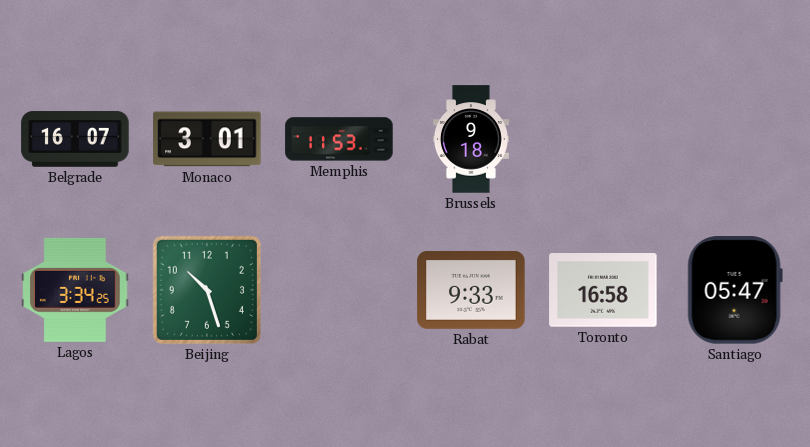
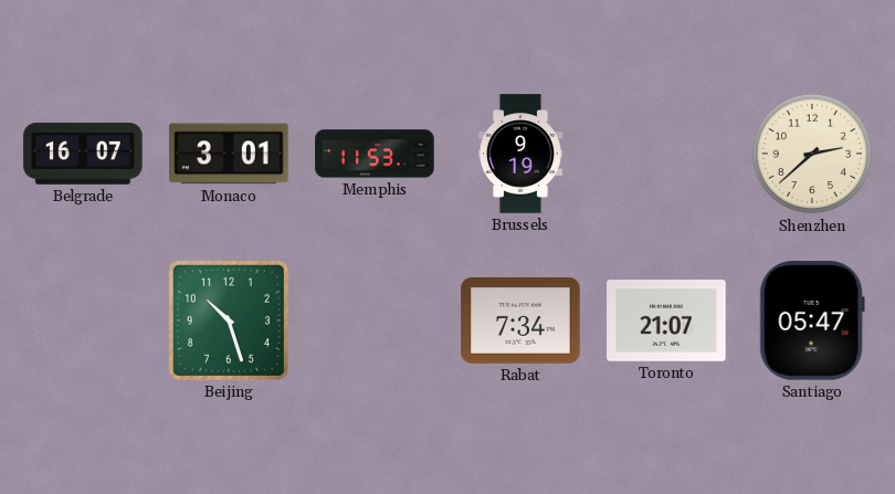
Brussels: 9:18 -> 9:19
Shenzhen: none -> 2:38
Lagos: 3:34 -> none
Rabat: 9:33 -> 7:34
Toronto: 16:58 -> 21:07
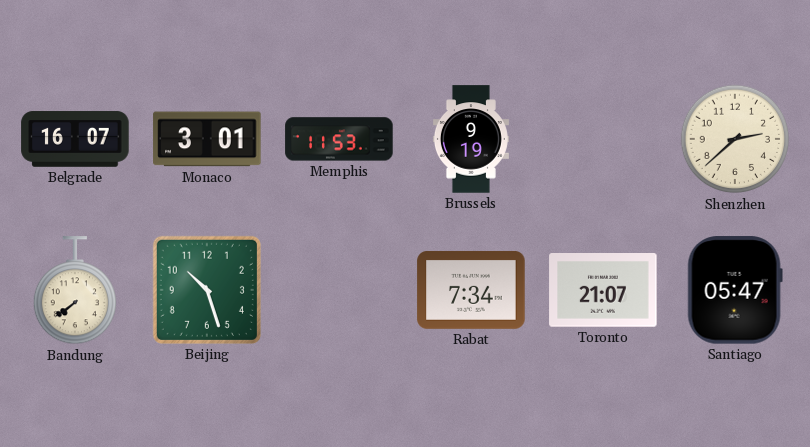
Bandung: none -> 7:39
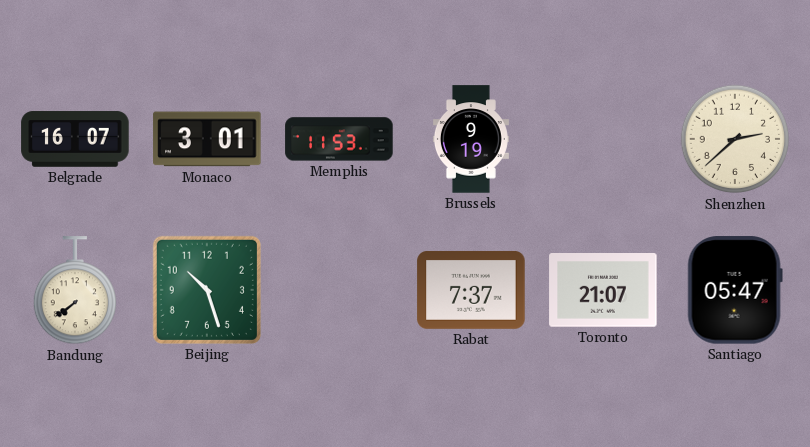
Rabat: 7:34 -> 7:37
